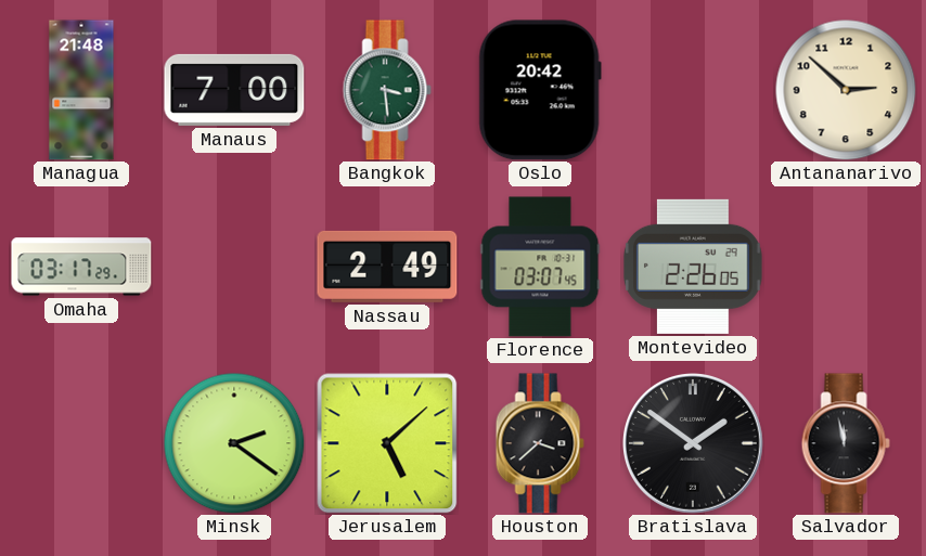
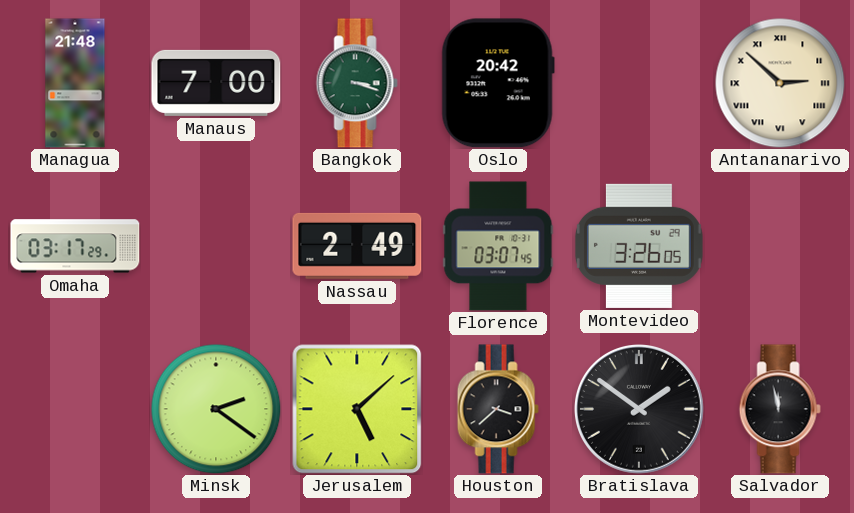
Bangkok: 3:29 -> 3:18
Antananarivo numerals: Arabic -> Roman
Montevideo: 2:26 -> 3:26
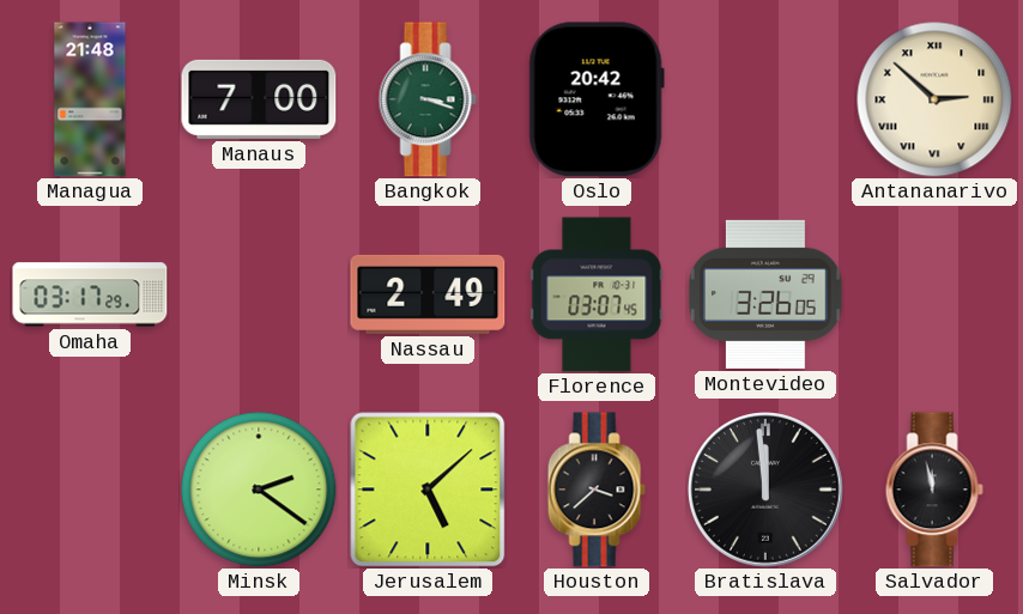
Bratislava: 1:51 -> 11:59
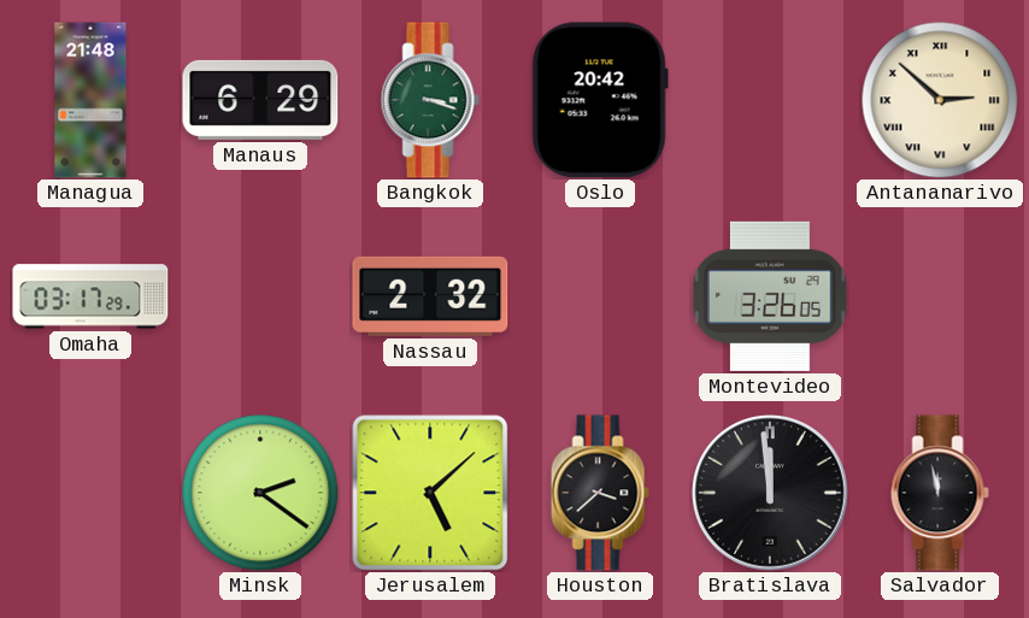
Manaus: 7:00 -> 6:29
Nassau: 2:49 -> 2:32
Florence: 03:07 -> none
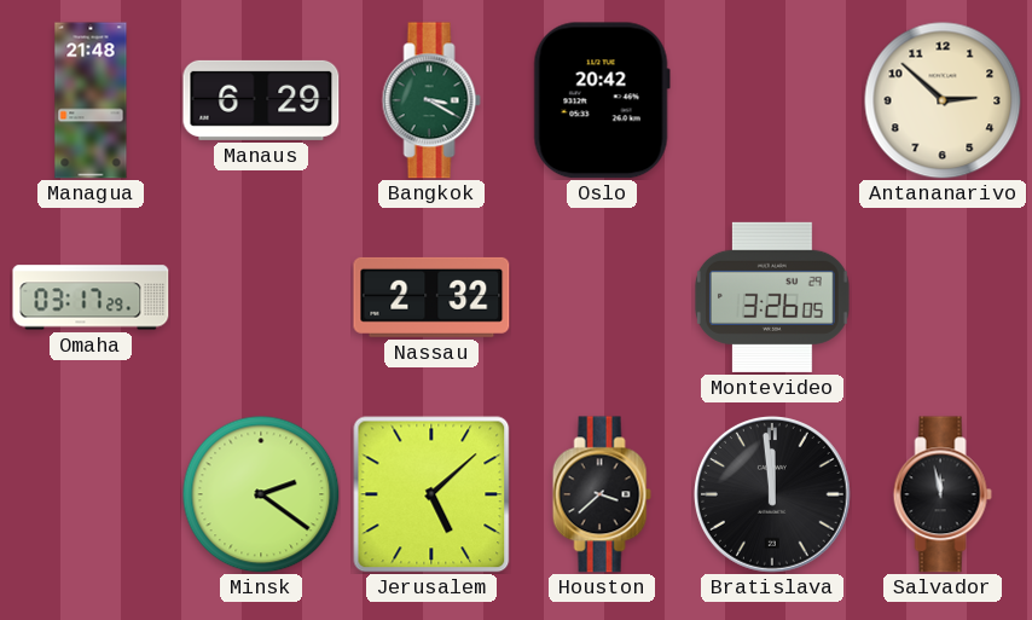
Bangkok: 3:18 -> 3:20
Antananarivo numerals: Roman -> Arabic
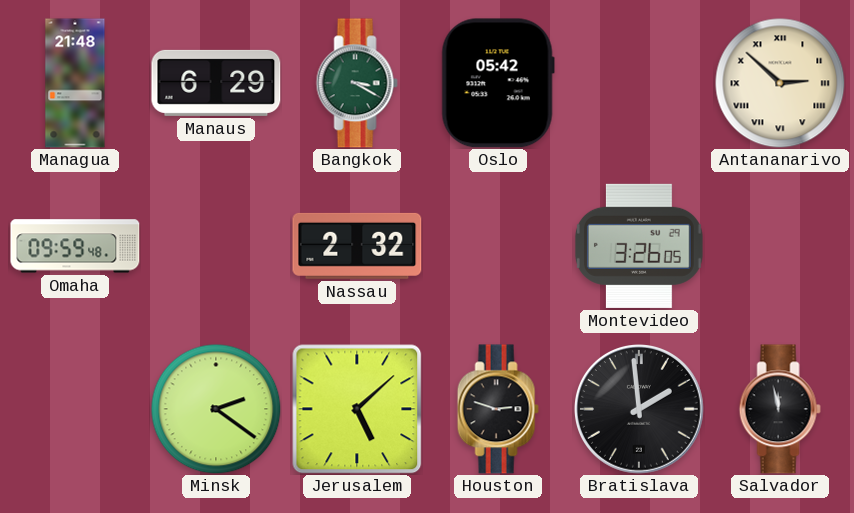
Oslo: 20:42 -> 05:42
Antananarivo numerals: Arabic -> Roman
Omaha: 03:17 -> 09:59
Houston: 3:38 -> 2:48
Bratislava: 11:59 -> 1:59
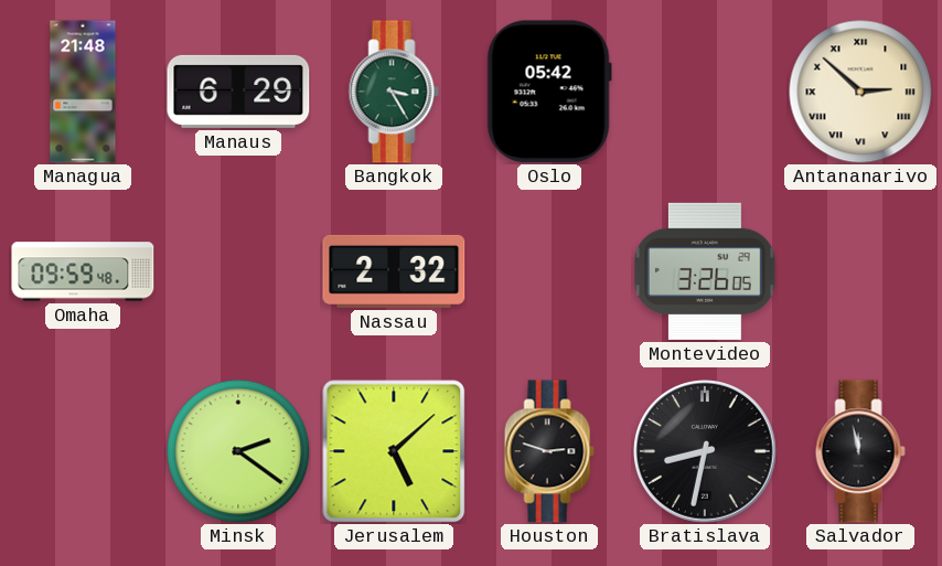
Bangkok: 3:20 -> 3:25
Bratislava: 1:59 -> 8:32
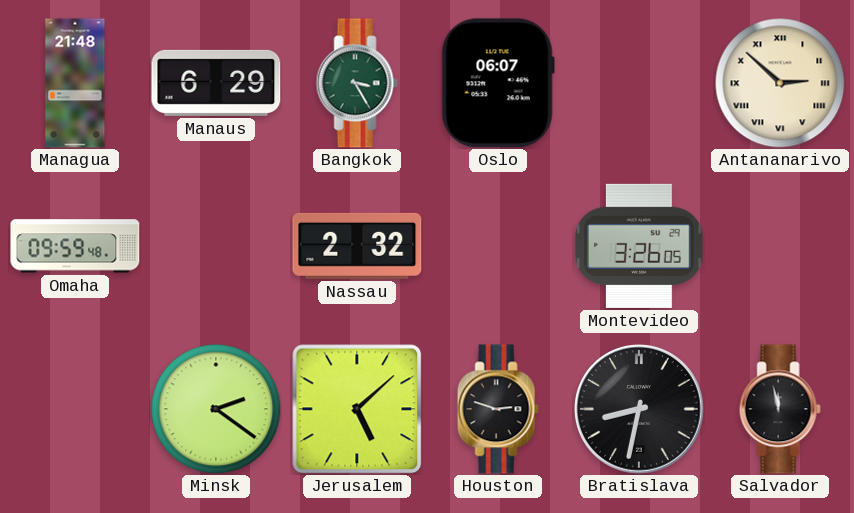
Oslo: 05:42 -> 06:07
